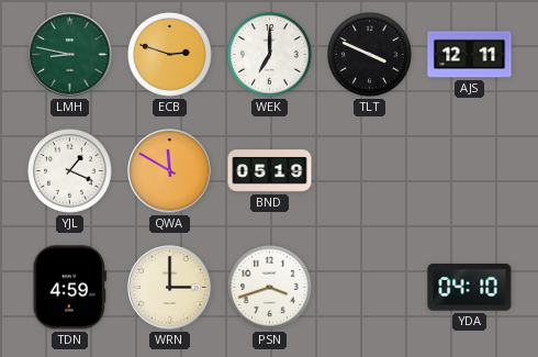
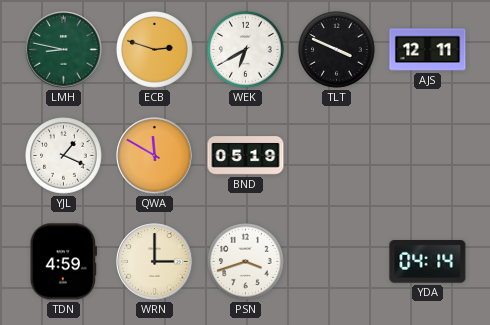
WEK: 7:00 -> 6:40
YDA: 04:10 -> 04:14
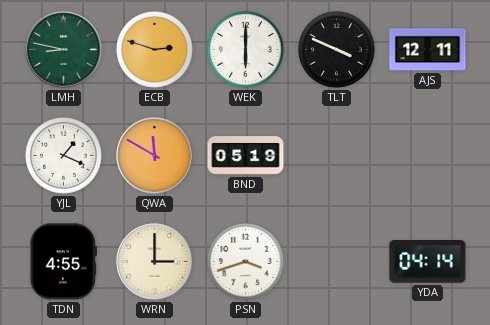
WEK: 6:40 -> 6:00
TDN: 4:59 -> 4:55
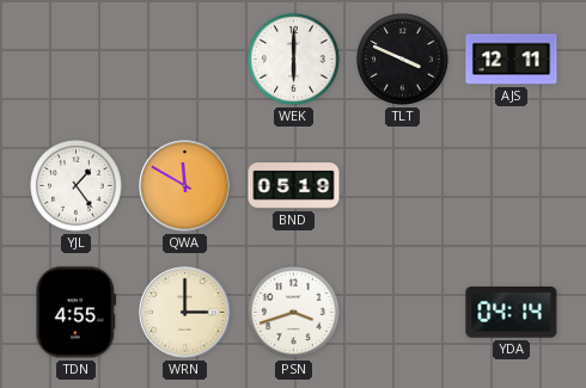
LMH: 8:47 -> none
ECB: 2:48 -> none
YJL: 1:19 -> 1:24
